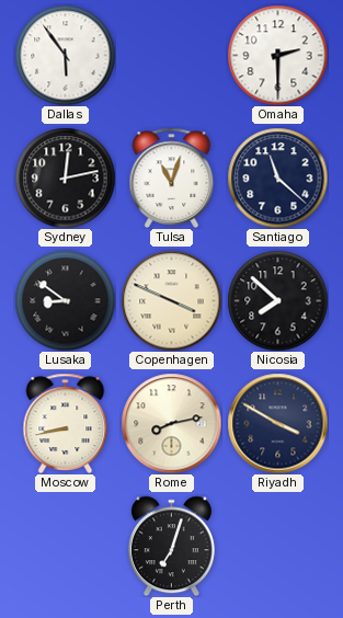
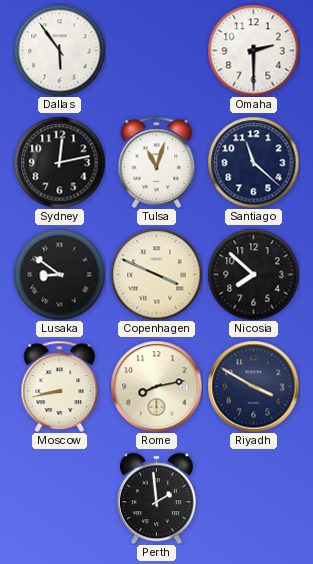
Perth: 7:03 -> 1:59
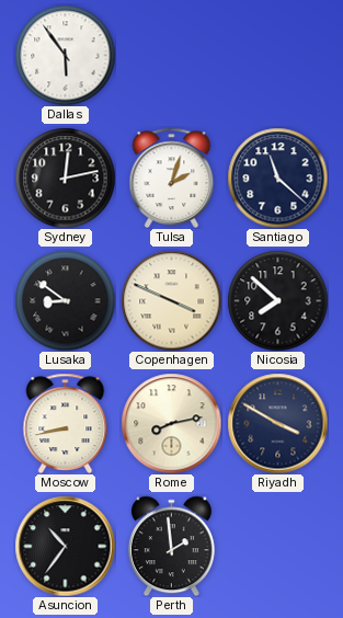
Omaha: 2:30 -> none
Tulsa: 11:03 -> 2:03
Asuncion: none -> 10:36
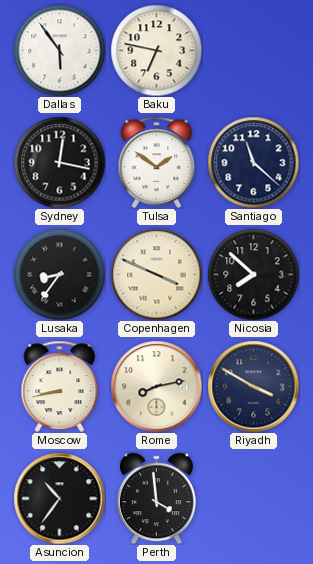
Baku: none -> 6:47
Sydney: 12:13 -> 12:17
Tulsa: 2:03 -> 1:51
Lusaka: 8:51 -> 8:36
Perth: 1:59 -> 3:59
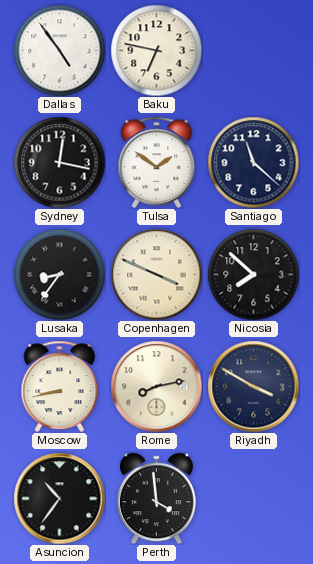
Dallas: 5:54 -> 4:54
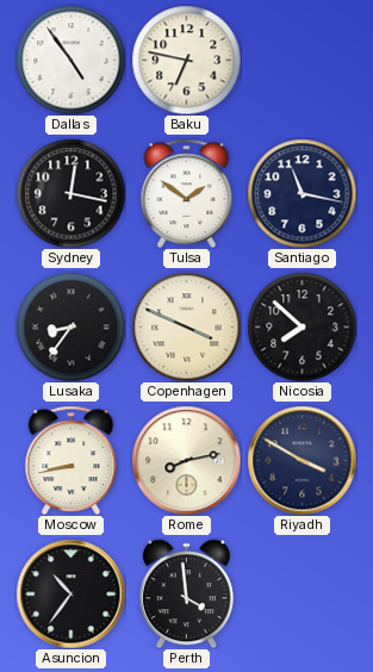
Santiago: 11:22 -> 11:17
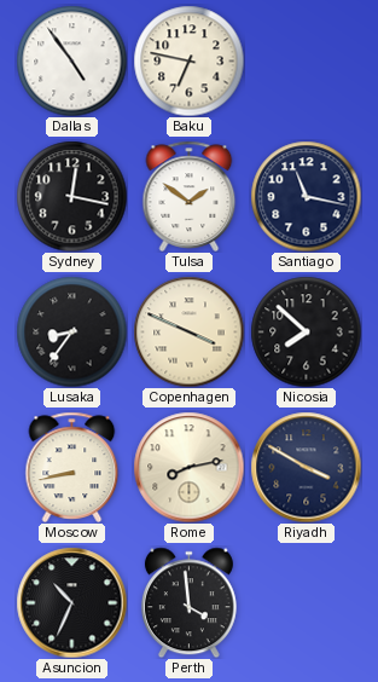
Asuncion: 10:36 -> 10:34
